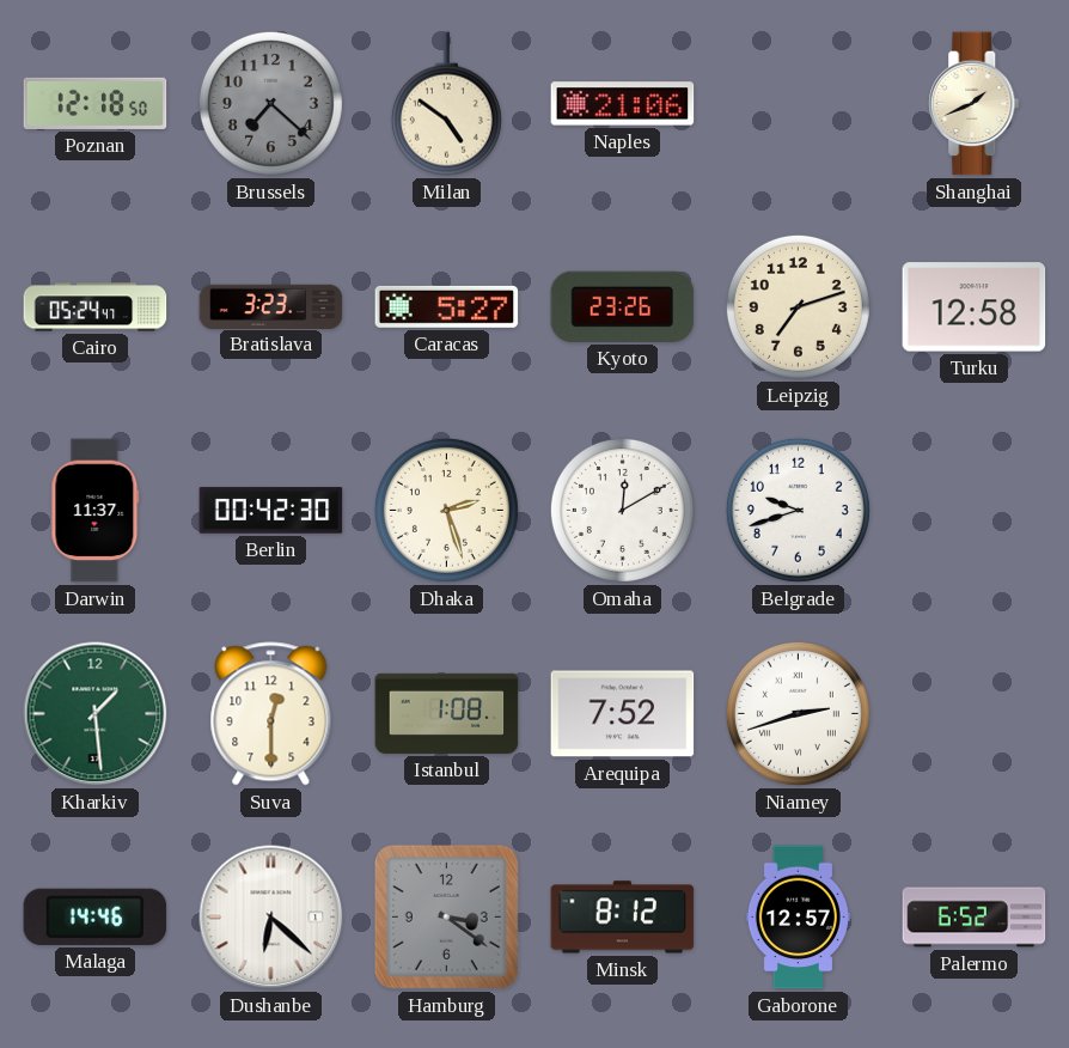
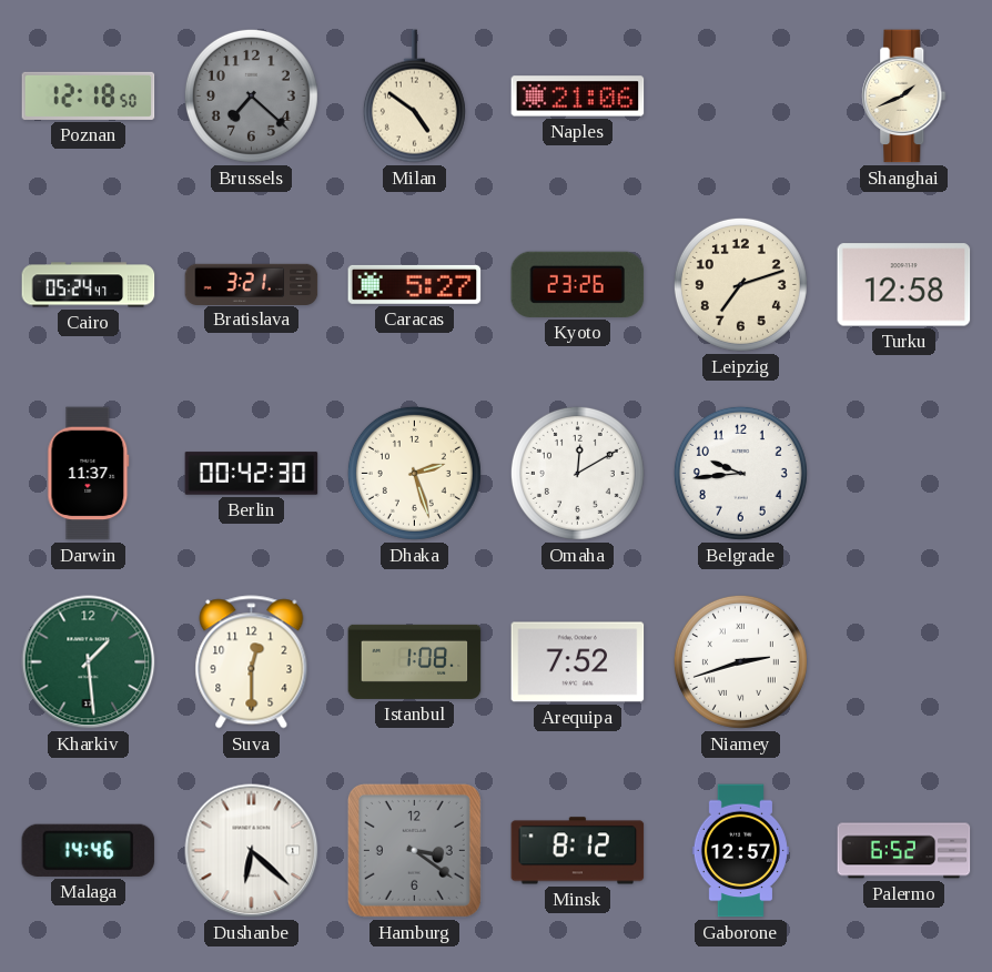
Bratislava: 3:23 -> 3:21
Belgrade: 9:42 -> 9:44
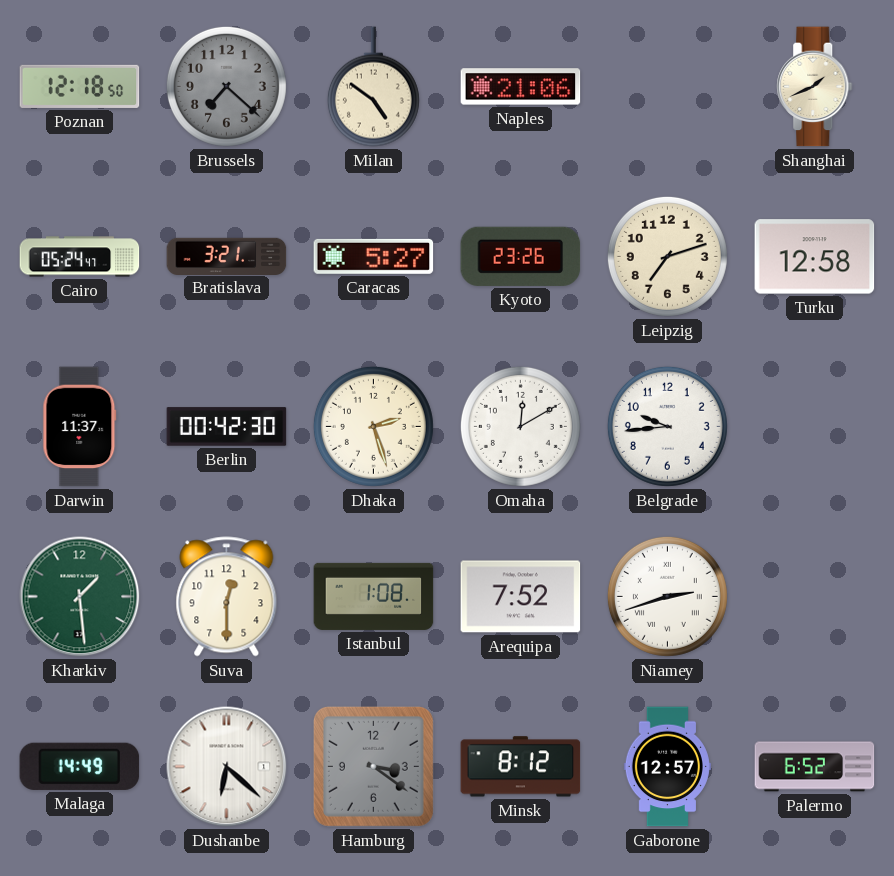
Malaga: 14:46 -> 14:49
